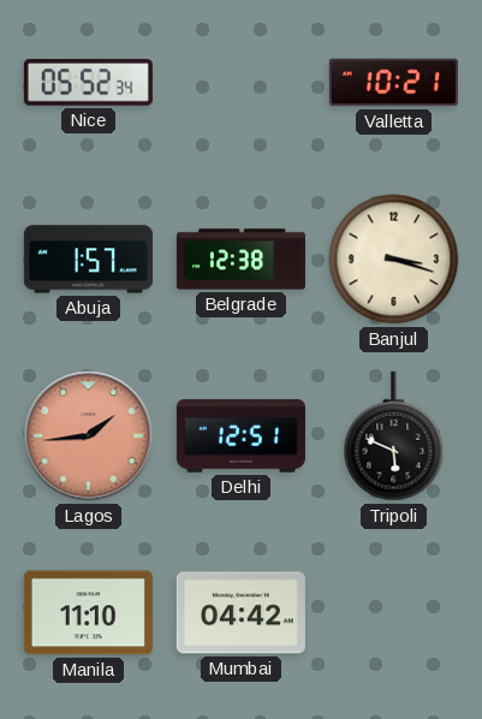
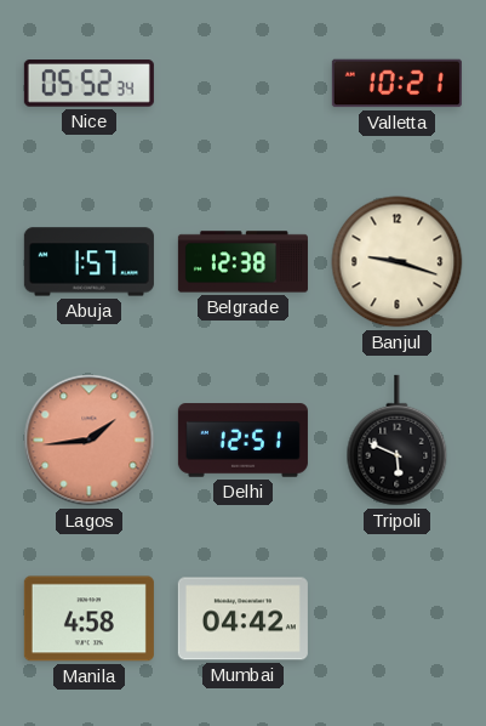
Banjul: 3:18 -> 9:18
Manila: 11:10 -> 4:58
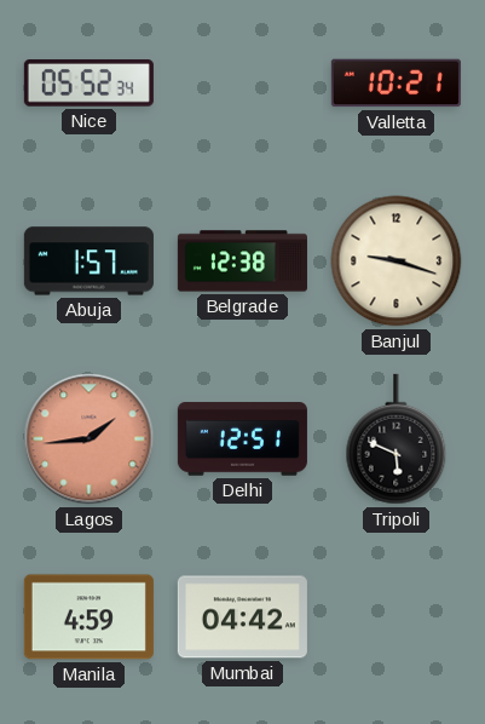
Manila: 4:58 -> 4:59
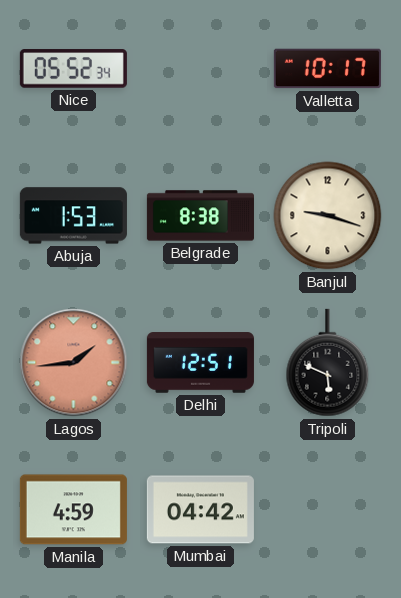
Valletta: 10:21 -> 10:17
Abuja: 1:57 -> 1:53
Belgrade: 12:38 -> 8:38
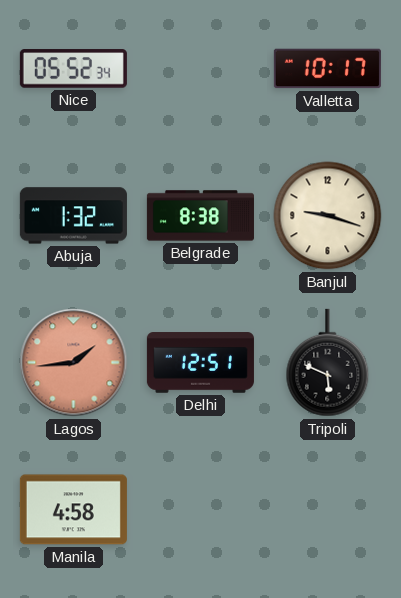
Abuja: 1:53 -> 1:32
Manila: 4:59 -> 4:58
Mumbai: 04:42 -> none
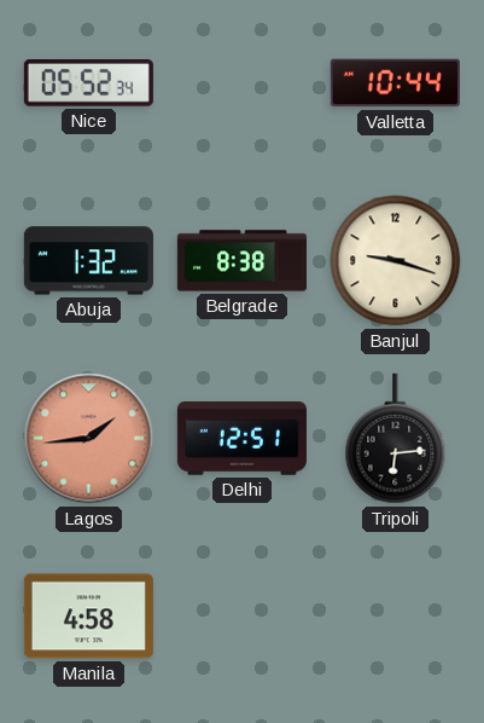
Valletta: 10:17 -> 10:44
Tripoli: 5:49 -> 6:14
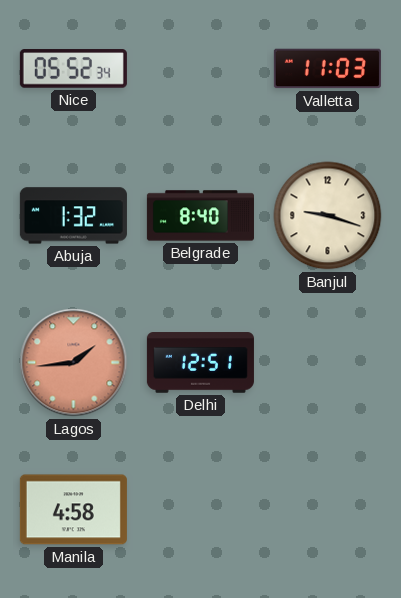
Valletta: 10:44 -> 11:03
Belgrade: 8:38 -> 8:40
Tripoli: 6:14 -> none
